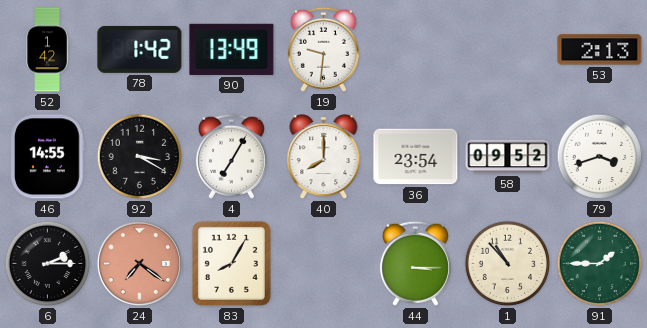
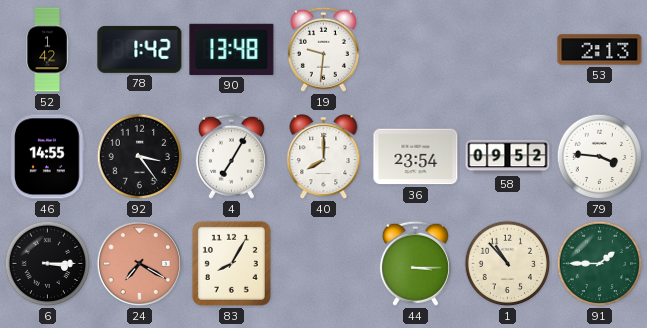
90: 13:49 -> 13:48
92: 3:20 -> 3:24
79: 3:42 -> 3:46
6: 2:15 -> 3:15
24: 7:21 -> 7:20
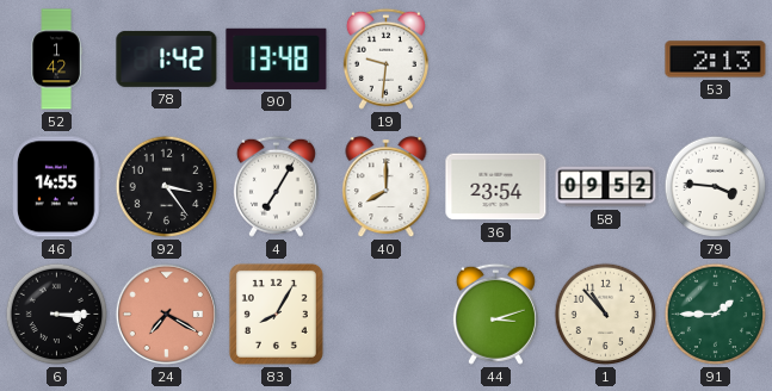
44: 3:15 -> 3:12
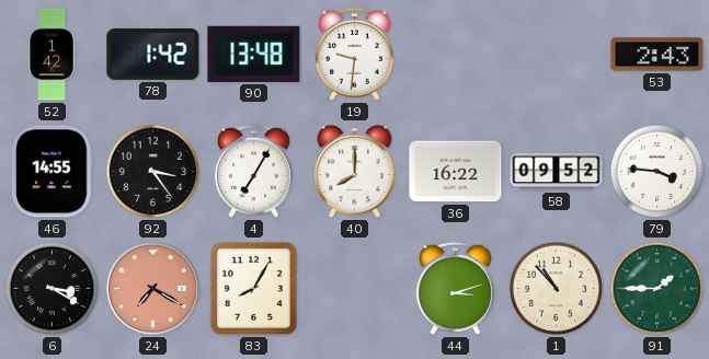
53: 2:13 -> 2:43
36: 23:54 -> 16:22
6: 3:15 -> 3:20
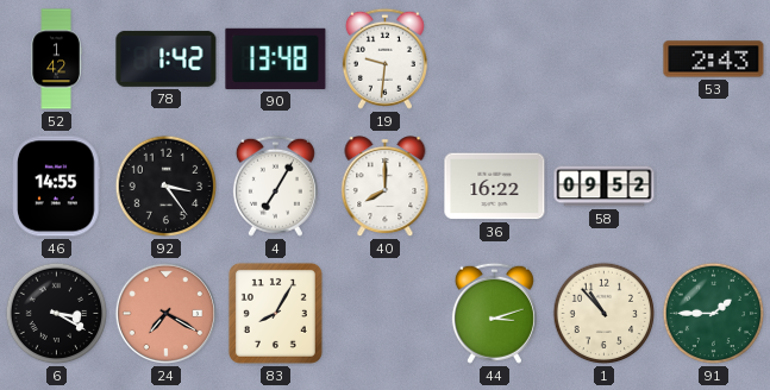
79: 3:46 -> none
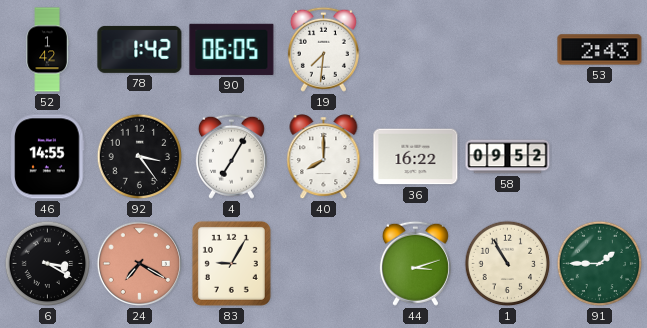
90: 13:48 -> 06:05
19: 9:31 -> 7:31
83: 8:05 -> 9:05
1: 10:53 -> 10:55
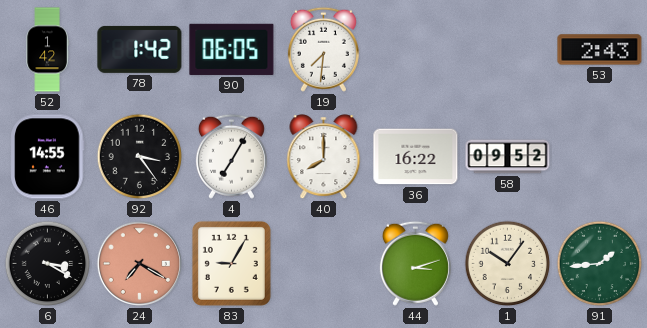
1: 10:55 -> 10:06
91: 1:45 -> 1:44
